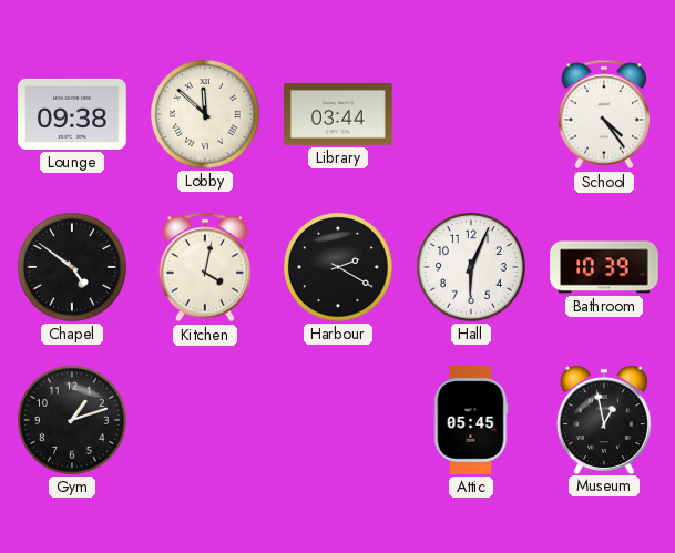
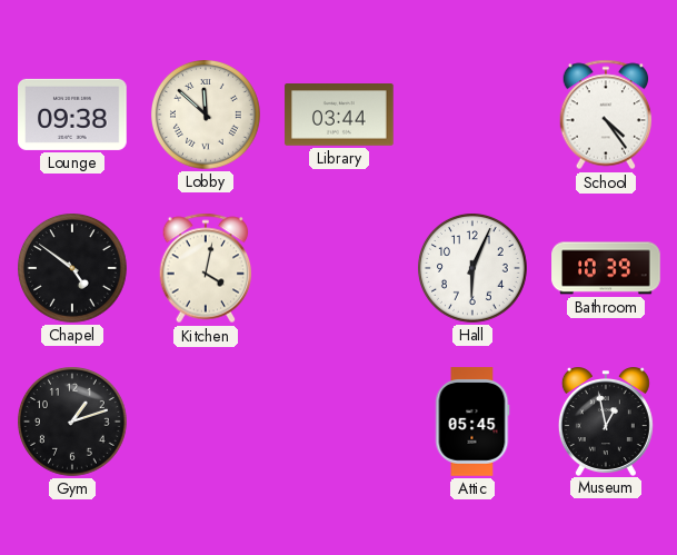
Harbour: 2:20 -> none
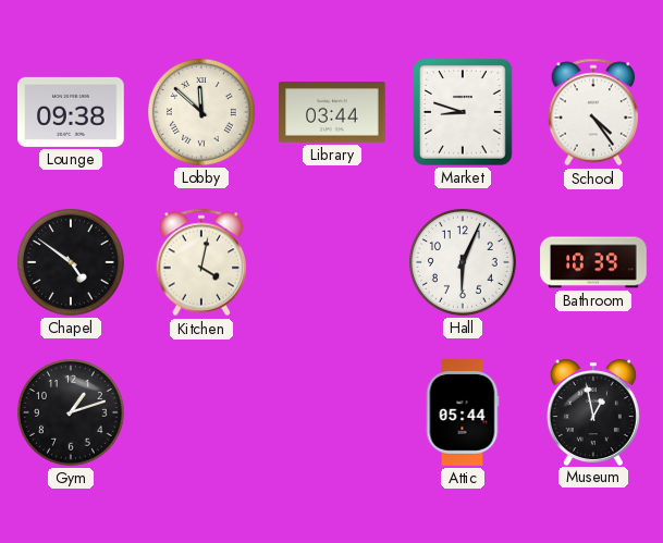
Market: none -> 8:48
Attic: 05:45 -> 05:44
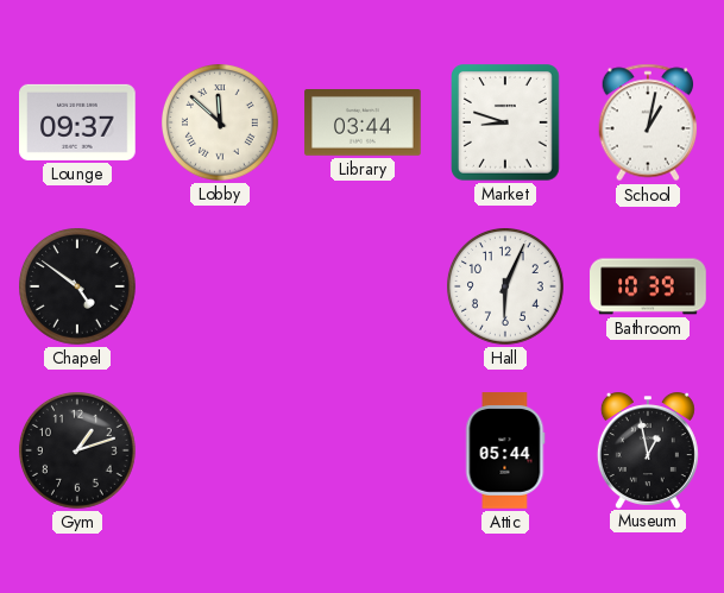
Lounge: 09:38 -> 09:37
School: 4:24 -> 1:02
Kitchen: 4:02 -> none
